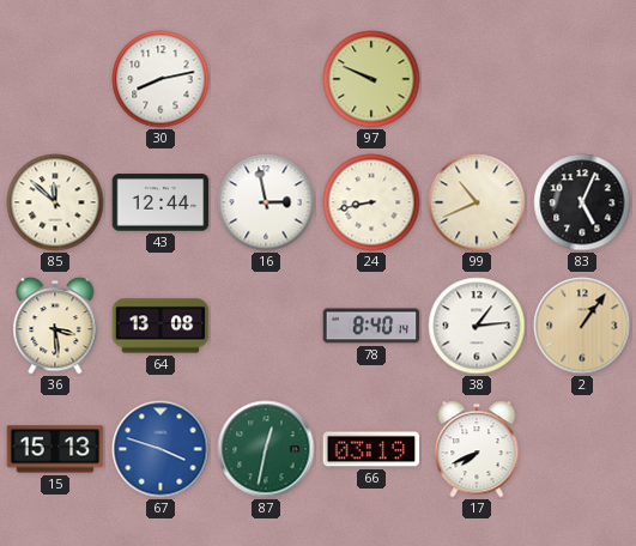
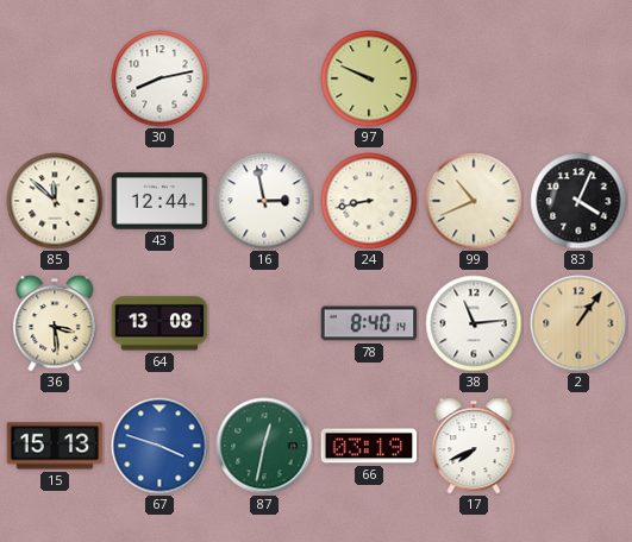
83: 5:04 -> 4:04
38: 1:14 -> 11:14
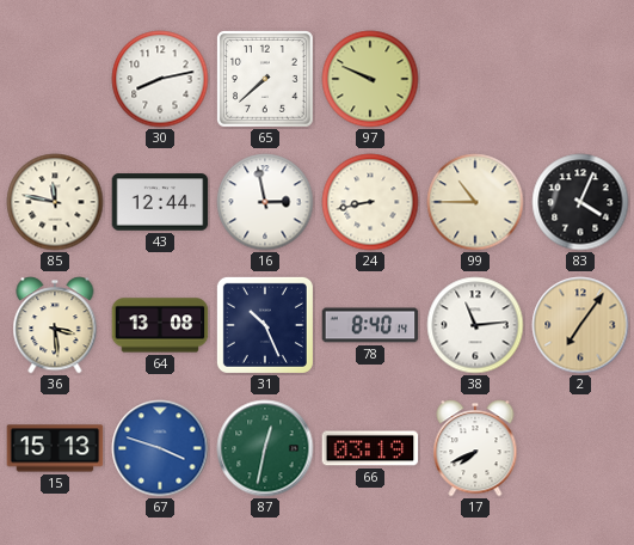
65: none -> 7:38
85: 11:52 -> 11:47
99: 10:41 -> 10:45
31: none -> 10:26
2: 1:06 -> 7:06
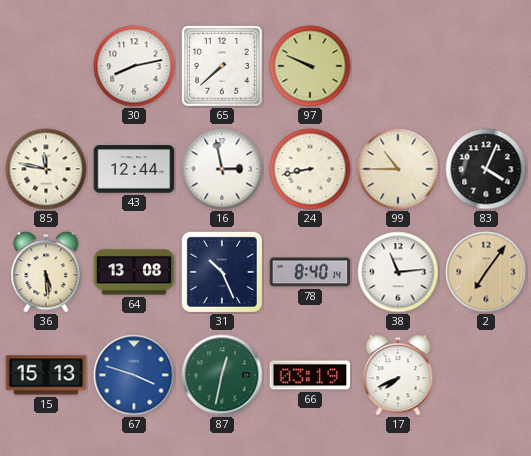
36: 3:29 -> 5:29
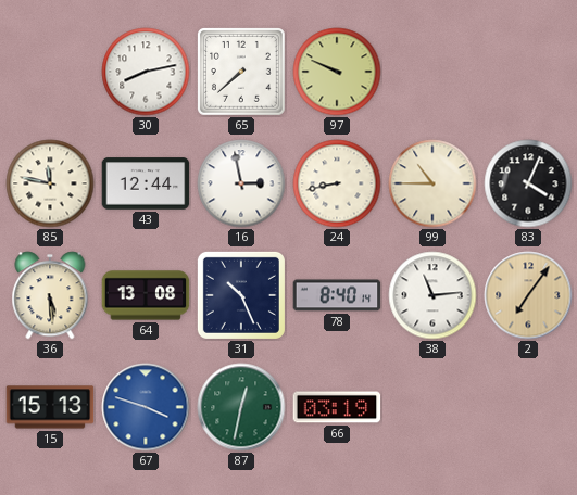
17: 7:41 -> none
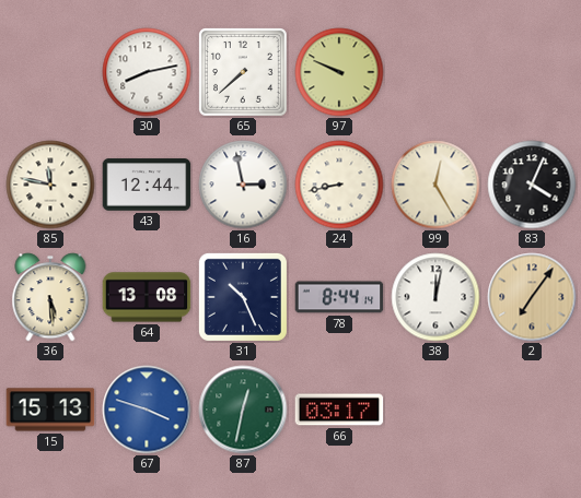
99: 10:45 -> 12:25
78: 8:40 -> 8:44
38: 11:14 -> 12:02
66: 03:19 -> 03:17
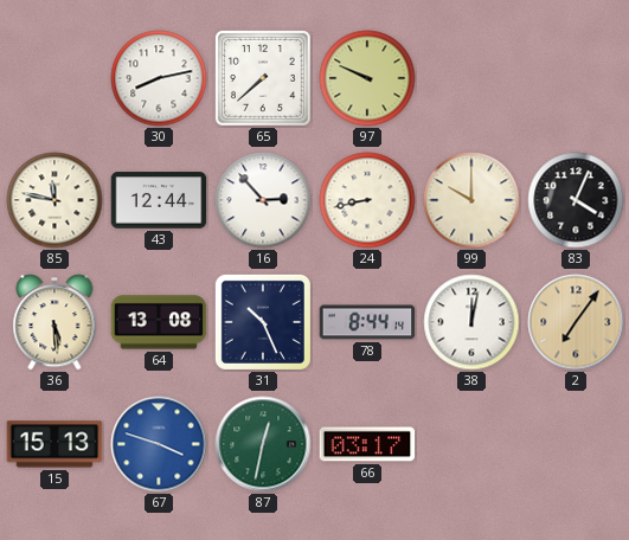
16: 2:58 -> 2:53
99: 12:25 -> 10:00
